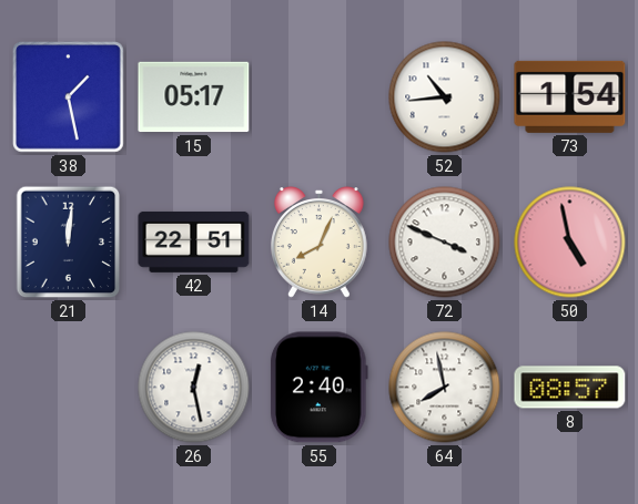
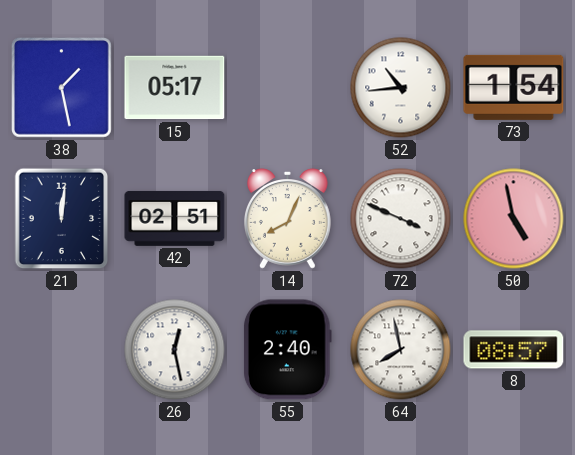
42: 22:51 -> 02:51
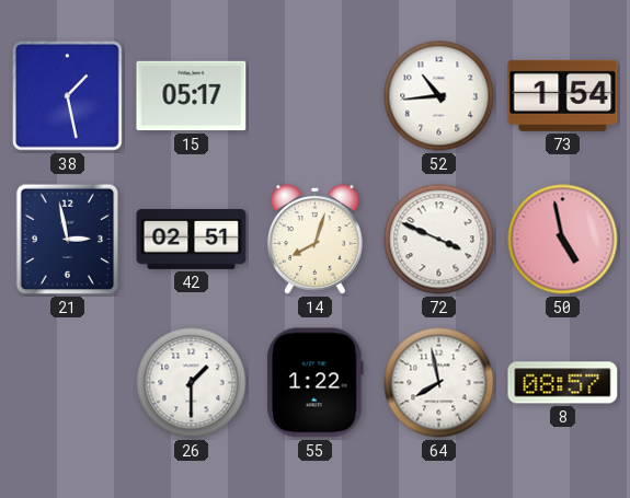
21: 12:01 -> 2:58
14: 8:04 -> 8:03
26: 12:28 -> 1:30
55: 2:40 -> 1:22
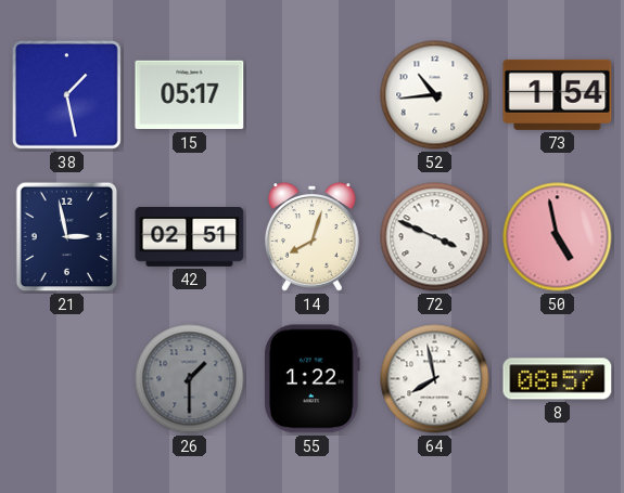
26 dial: white -> grey
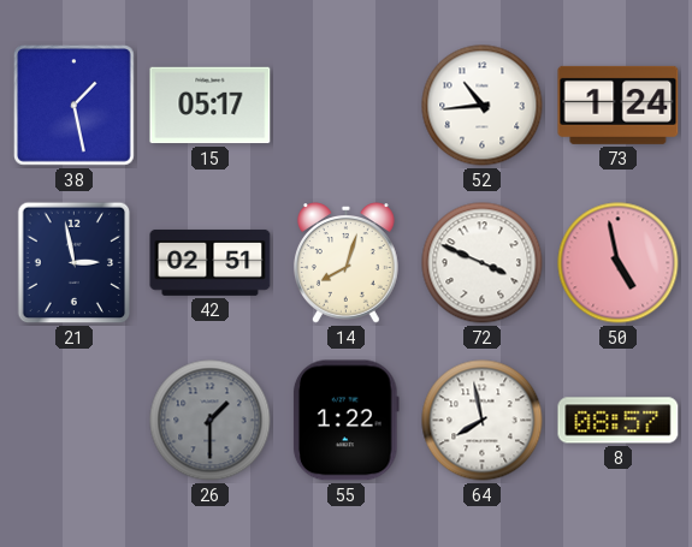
73: 1:54 -> 1:24
